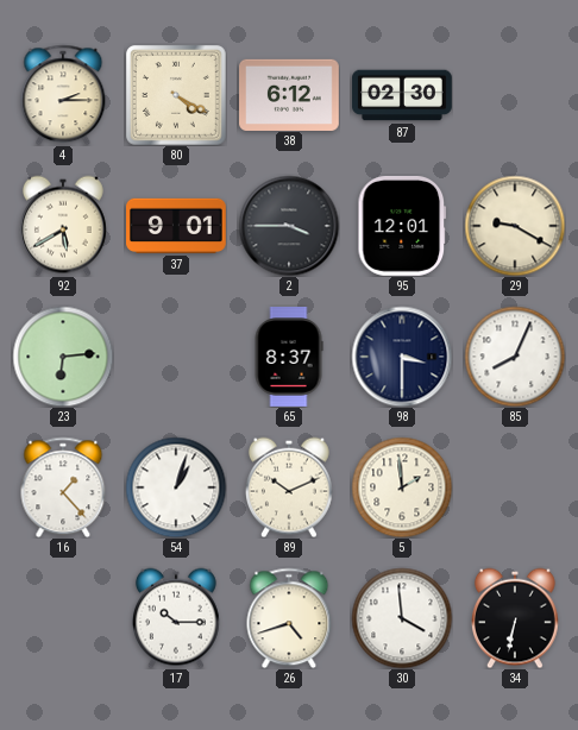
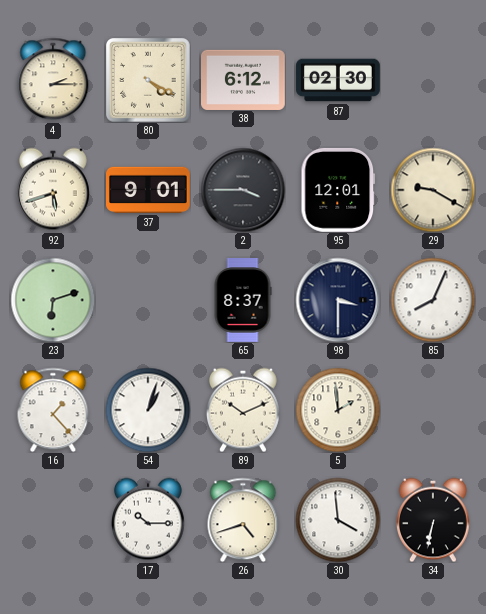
92: 5:40 -> 5:42
23: 6:14 -> 6:12
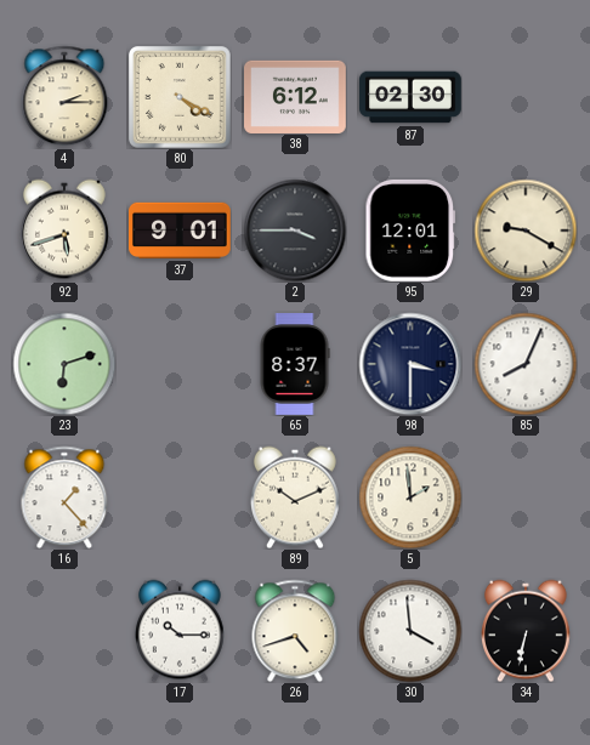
54: 1:03 -> none
